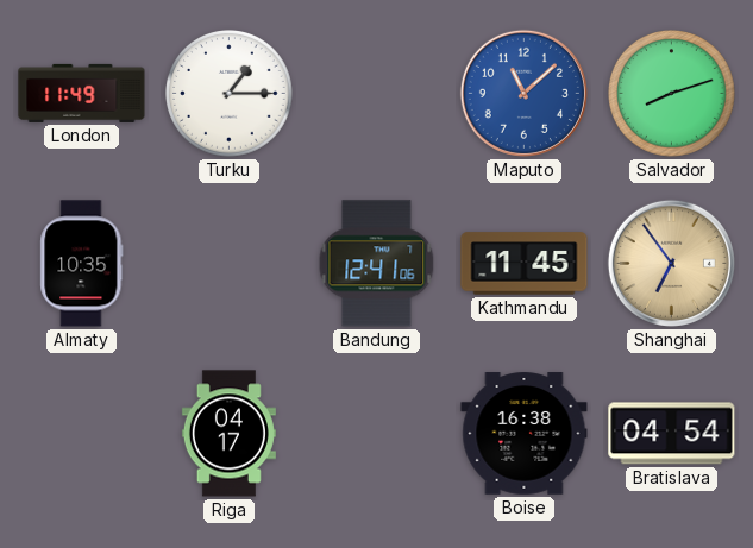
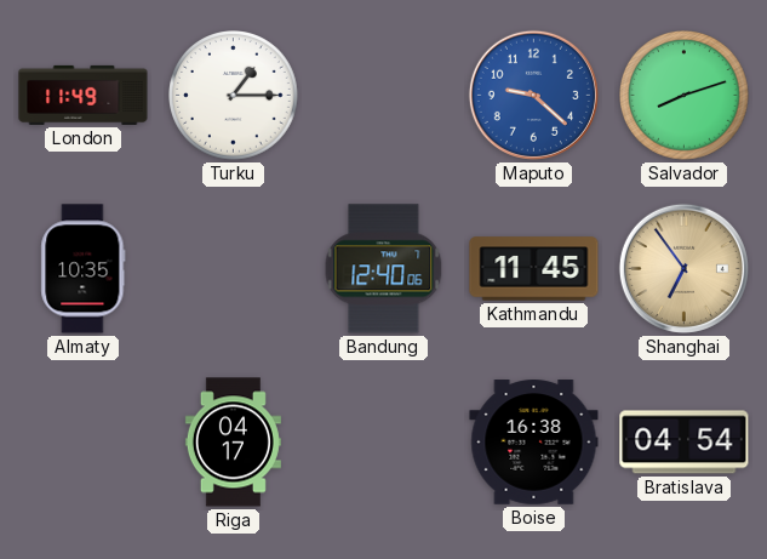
Maputo: 11:08 -> 9:22
Bandung: 12:41 -> 12:40
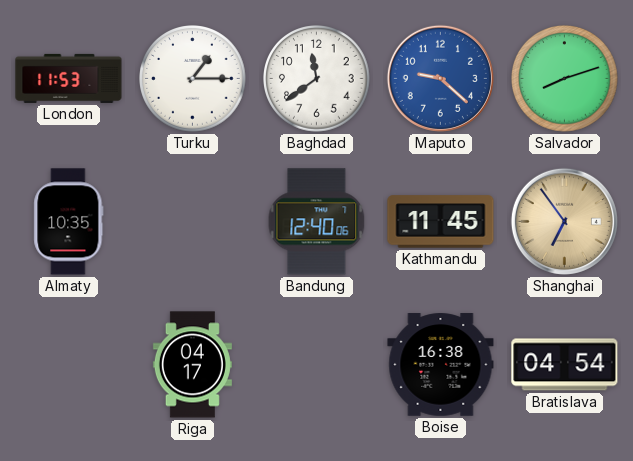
London: 11:49 -> 11:53
Baghdad: none -> 11:39
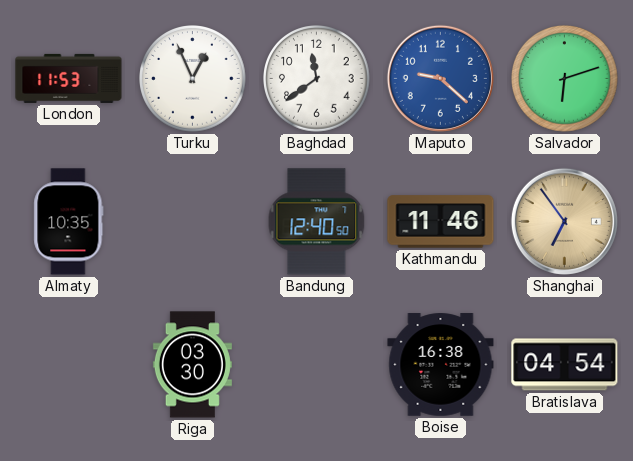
Turku: 1:15 -> 12:56
Salvador: 8:12 -> 6:12
Bandung: 12:40:06 -> 12:40:50
Kathmandu: 11:45 -> 11:46
Riga: 04:17 -> 03:30
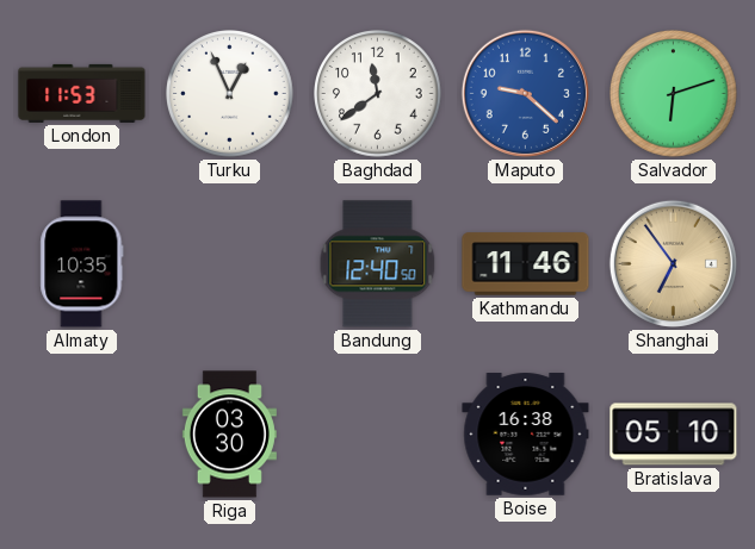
Bratislava: 04:54 -> 05:10
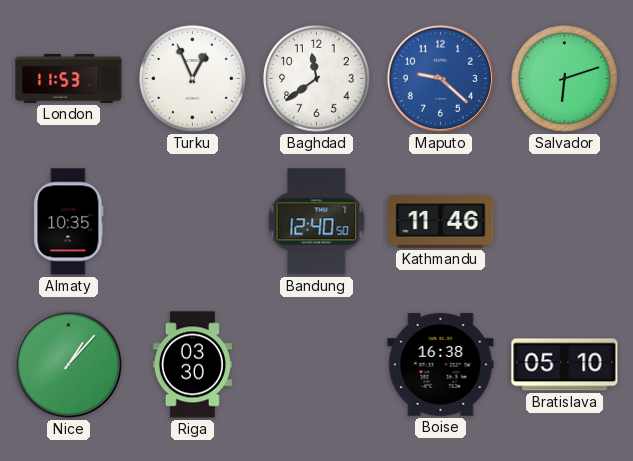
Shanghai: 6:54 -> none
Nice: none -> 1:07
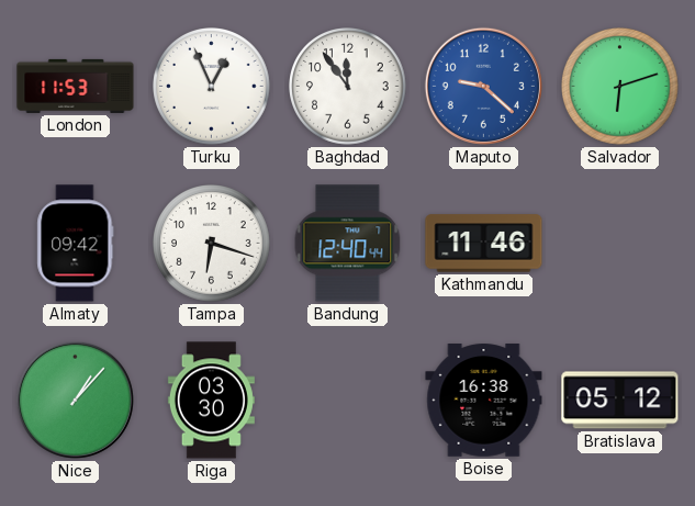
Baghdad: 11:39 -> 11:54
Almaty: 10:35 -> 09:42
Tampa: none -> 6:18
Bandung: 12:40:50 -> 12:40:44
Bratislava: 05:10 -> 05:12
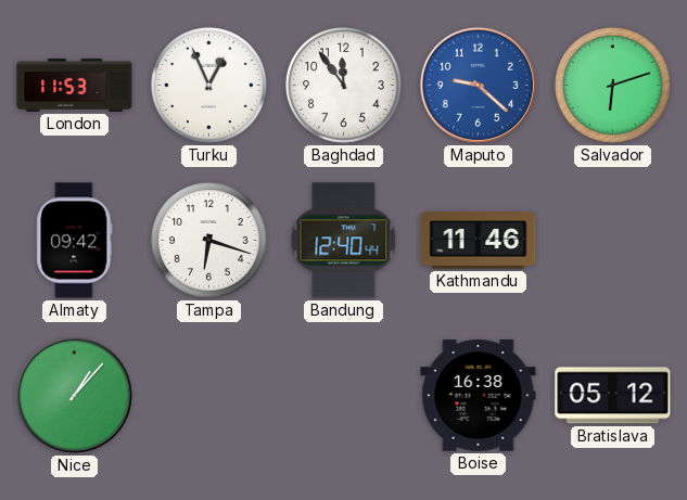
Riga: 03:30 -> none
